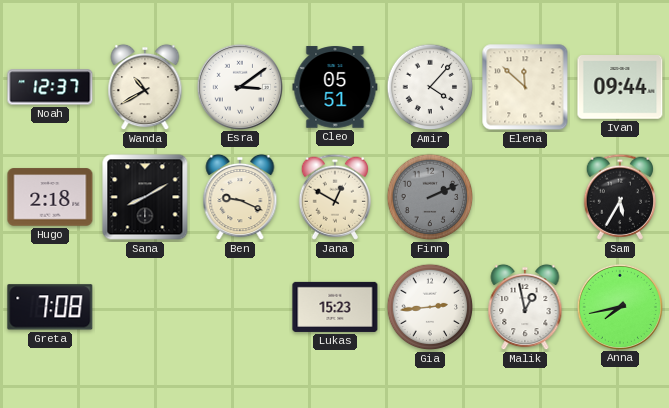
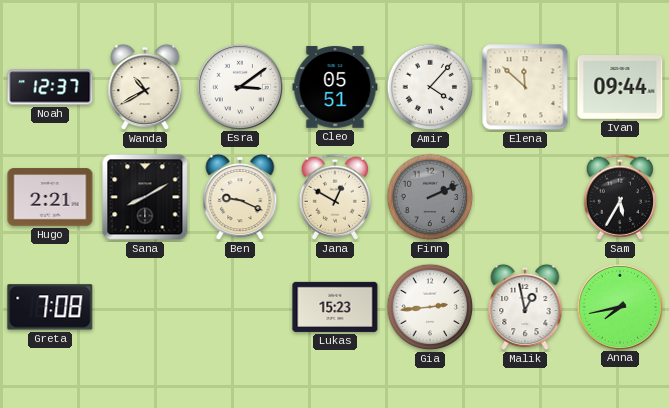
Hugo: 2:18 -> 2:21
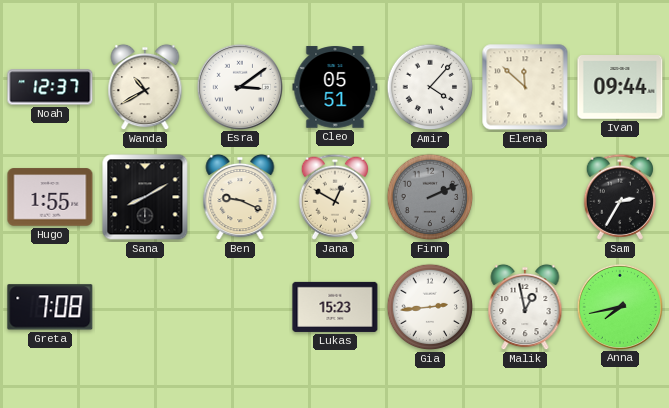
Hugo: 2:21 -> 1:55
Sam: 5:35 -> 2:35
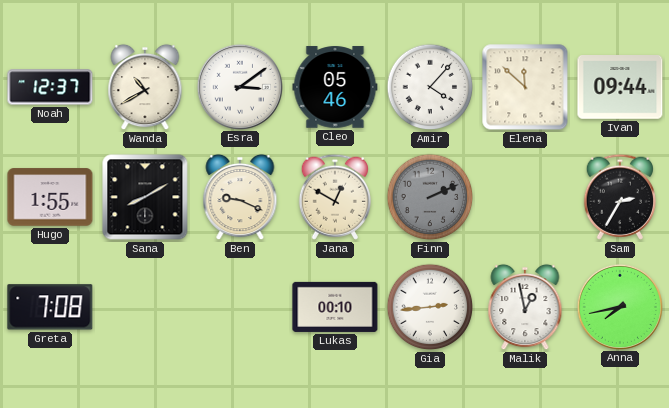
Cleo: 05:51 -> 05:46
Lukas: 15:23 -> 00:10
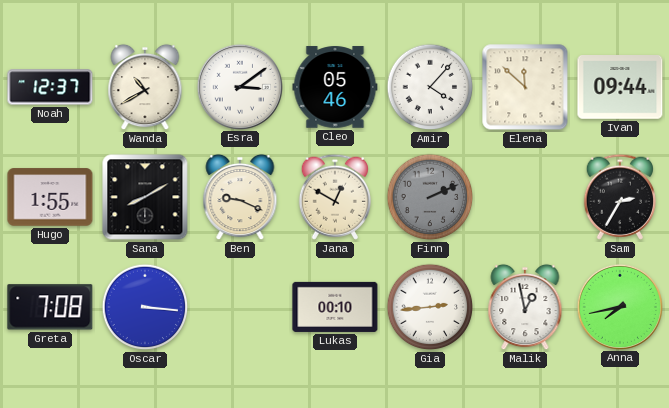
Oscar: none -> 3:16
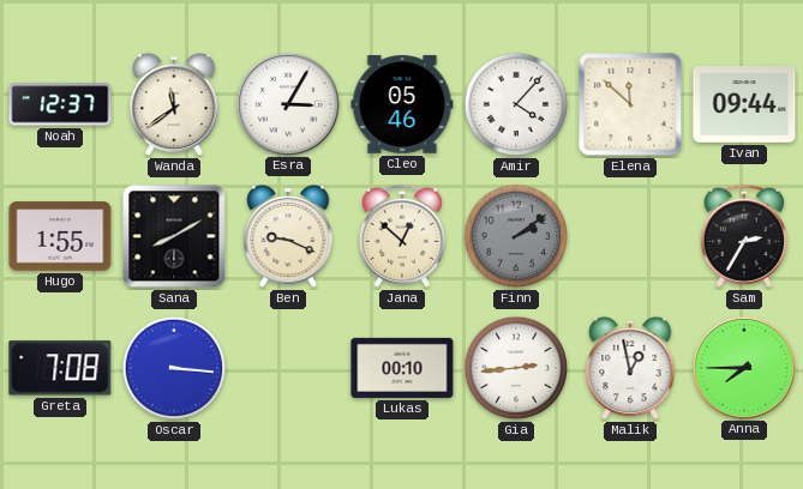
Wanda: 10:40 -> 11:39
Esra: 3:09 -> 3:05
Jana: 12:50 -> 12:52
Finn: 2:11 -> 2:09
Anna: 7:43 -> 7:45
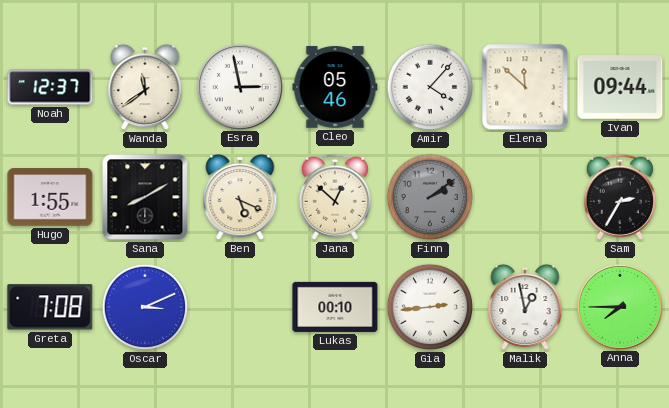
Esra: 3:05 -> 2:58
Ben: 9:19 -> 5:19
Oscar: 3:16 -> 3:11
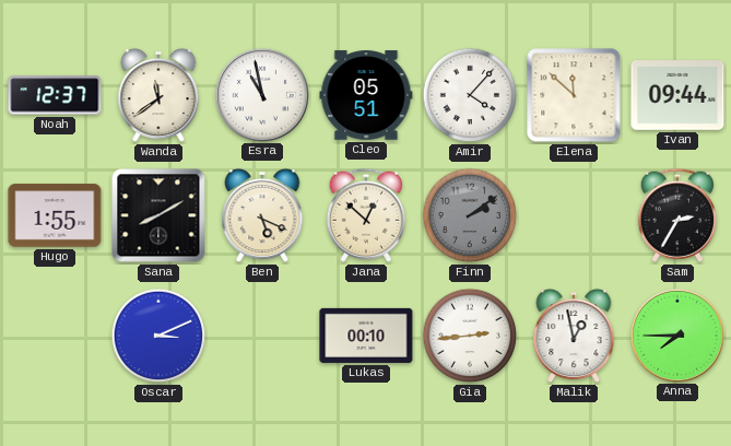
Esra: 2:58 -> 10:58
Cleo: 05:46 -> 05:51
Greta: 7:08 -> none
